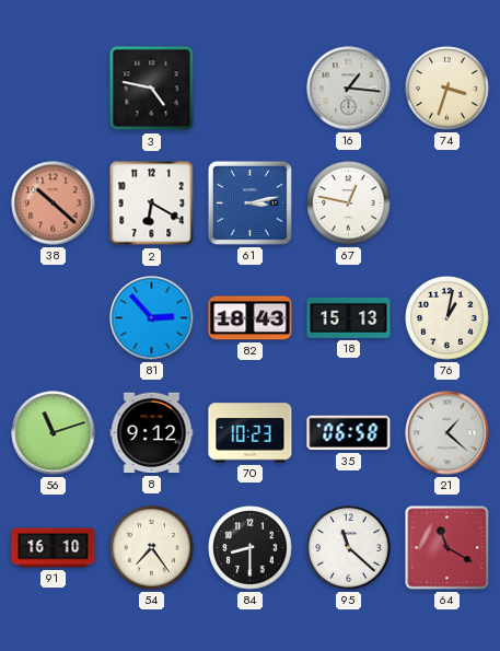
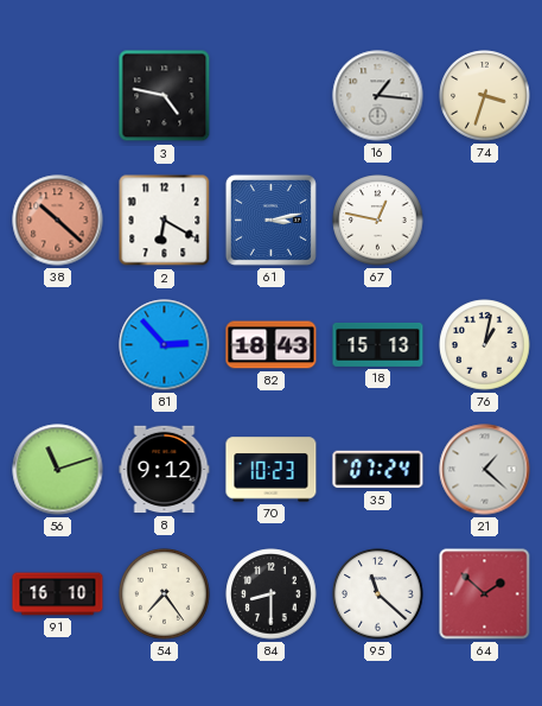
35: 06:58 -> 07:24
64: 11:20 -> 1:52
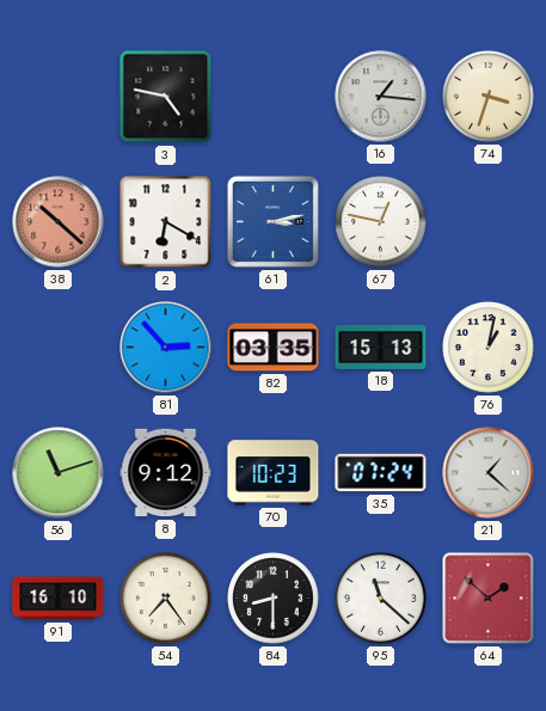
82: 18:43 -> 03:35
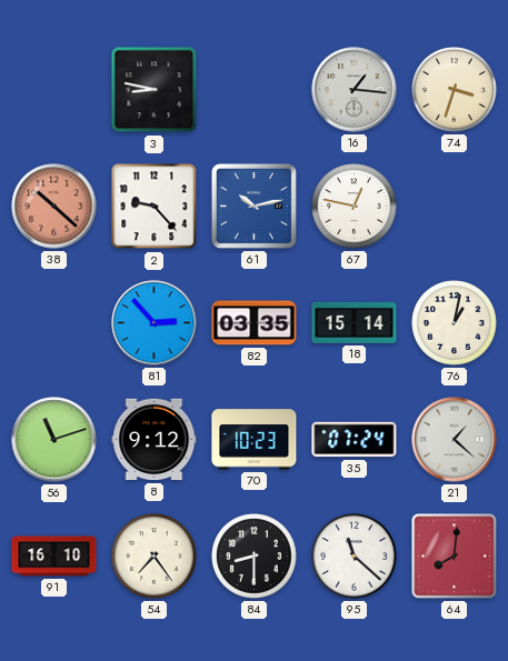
3: 4:47 -> 8:47
2: 6:20 -> 9:23
61: 3:13 -> 10:13
18: 15:13 -> 15:14
64: 1:52 -> 8:01
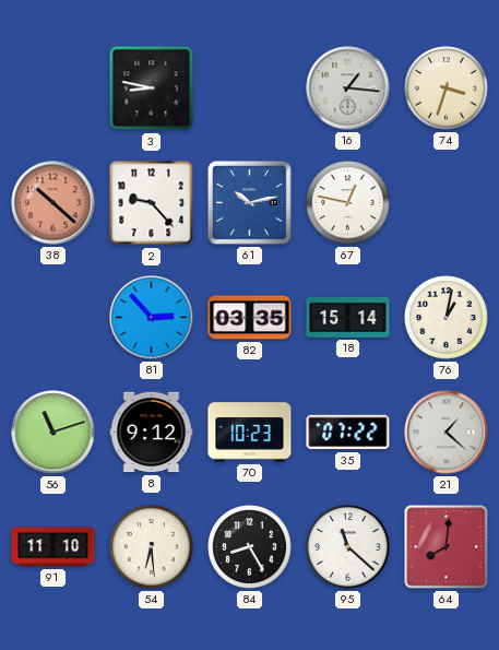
35: 07:24 -> 07:22
91: 16:10 -> 11:10
54: 7:24 -> 6:29
84: 8:30 -> 8:25
